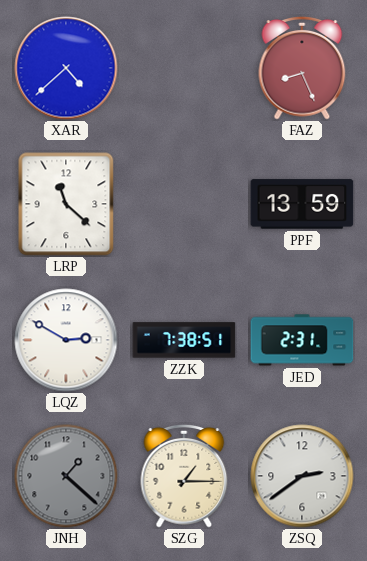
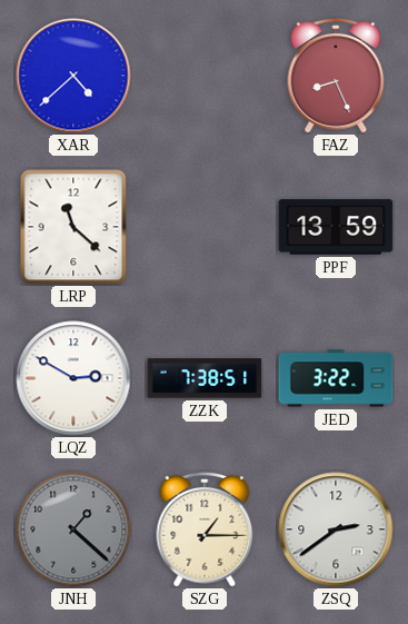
JED: 2:31 -> 3:22
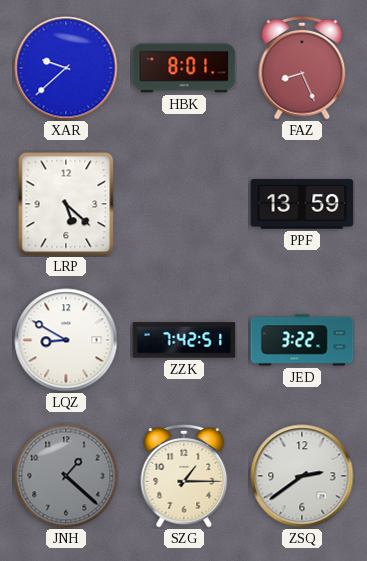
XAR: 4:38 -> 9:38
HBK: none -> 8:01
LRP: 11:22 -> 5:22
LQZ: 2:50 -> 8:50
ZZK: 7:38 -> 7:42
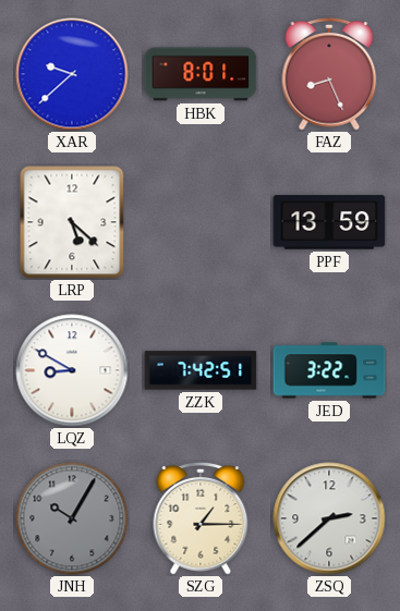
JNH: 1:22 -> 10:05
ZSQ: 2:39 -> 2:38
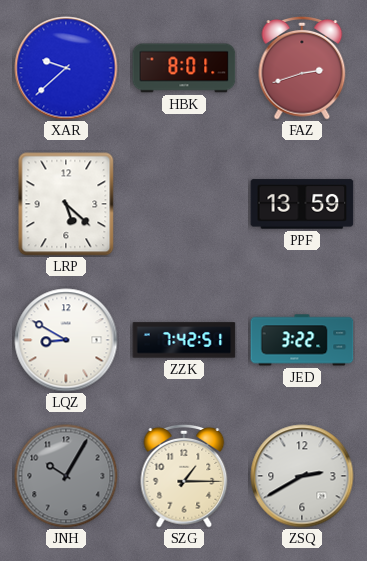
FAZ: 8:26 -> 2:42
ZSQ: 2:38 -> 2:40
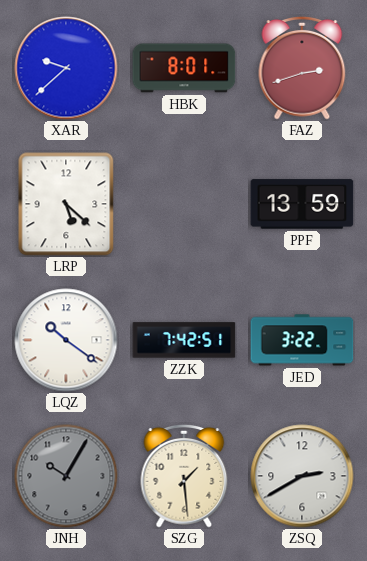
LQZ: 8:50 -> 10:21
SZG: 1:15 -> 1:29
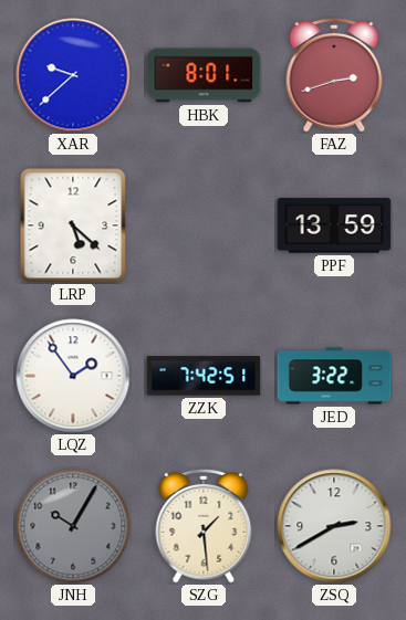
LQZ: 10:21 -> 1:54
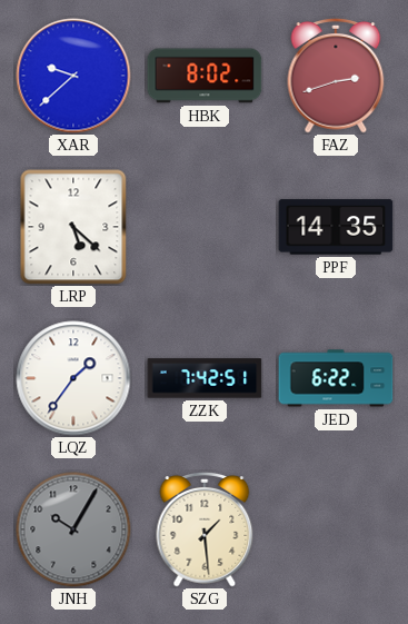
HBK: 8:01 -> 8:02
PPF: 13:59 -> 14:35
LQZ: 1:54 -> 1:36
JED: 3:22 -> 6:22
ZSQ: 2:40 -> none
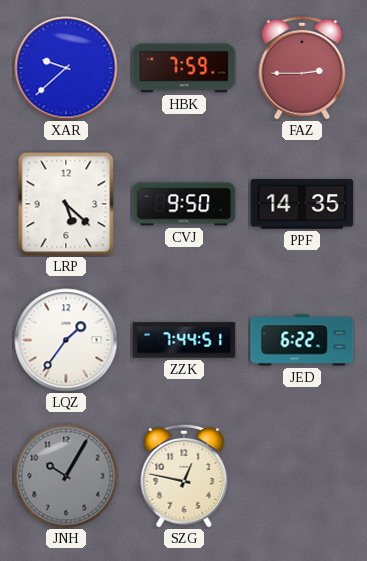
HBK: 8:02 -> 7:59
FAZ: 2:42 -> 2:45
CVJ: none -> 9:50
ZZK: 7:42 -> 7:44
SZG: 1:29 -> 12:47
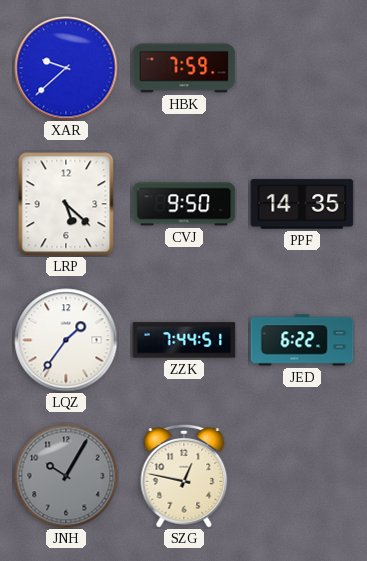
FAZ: 2:45 -> none
